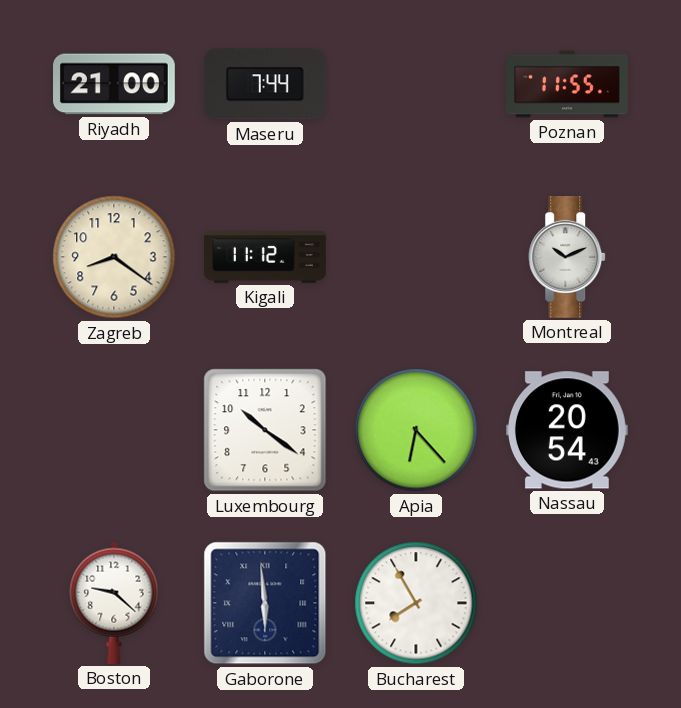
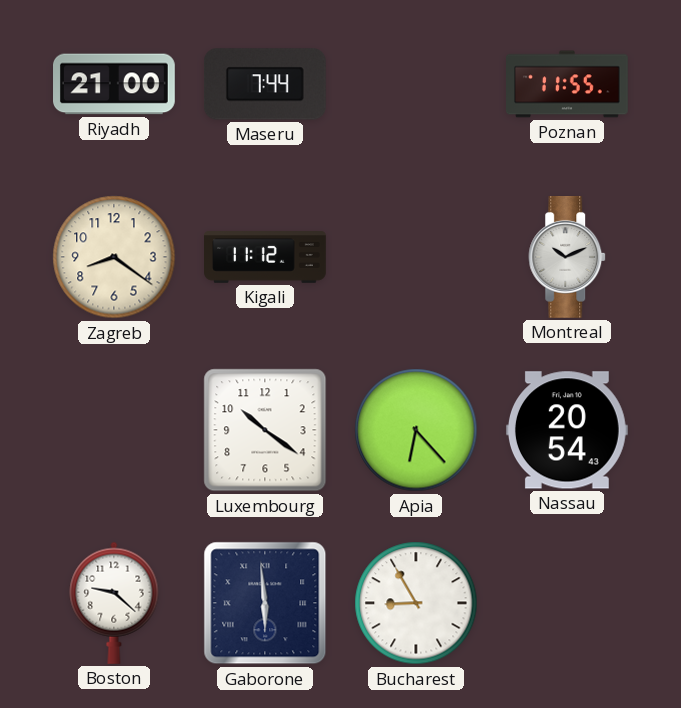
Bucharest: 7:55 -> 8:55
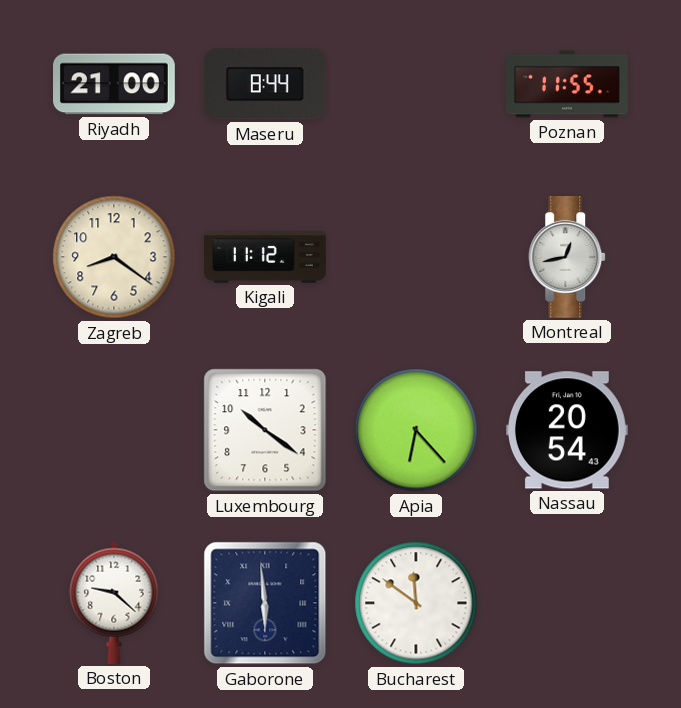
Maseru: 7:44 -> 8:44
Montreal: 10:11 -> 12:43
Bucharest: 8:55 -> 11:51
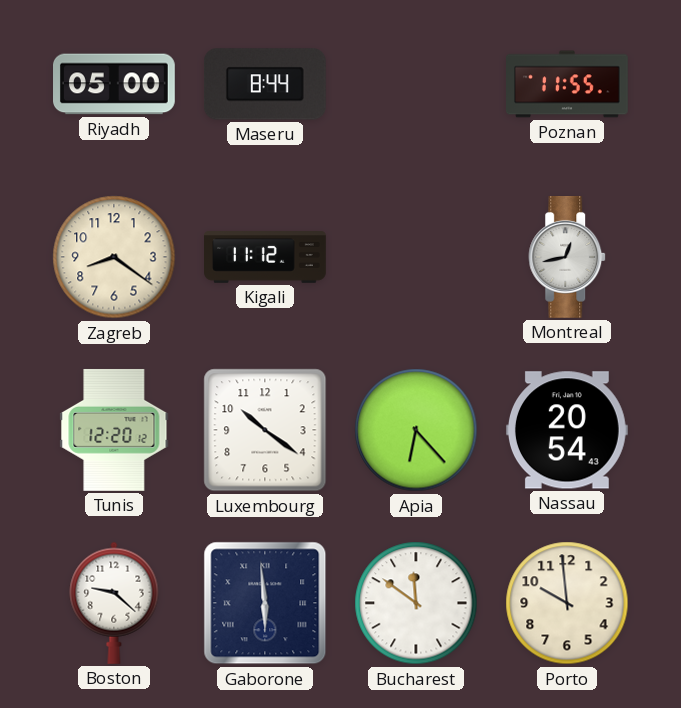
Riyadh: 21:00 -> 05:00
Tunis: none -> 12:20
Porto: none -> 9:59
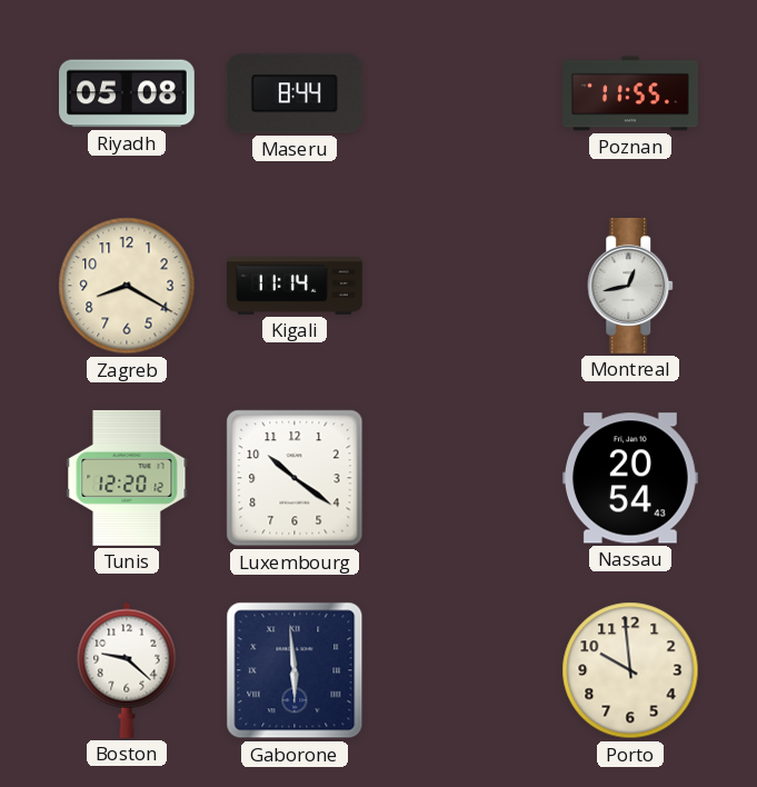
Riyadh: 05:00 -> 05:08
Zagreb: 8:21 -> 8:20
Kigali: 11:12 -> 11:14
Apia: 6:23 -> none
Bucharest: 11:51 -> none
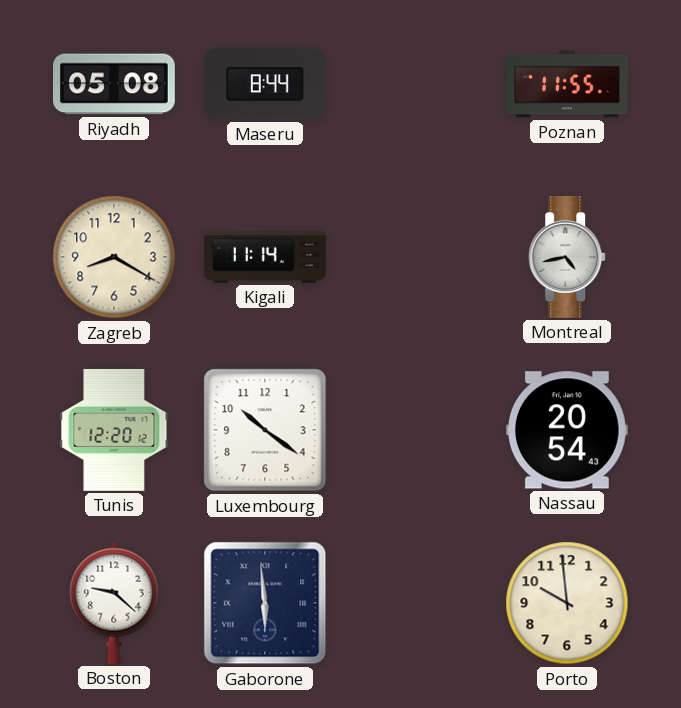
Montreal: 12:43 -> 4:43
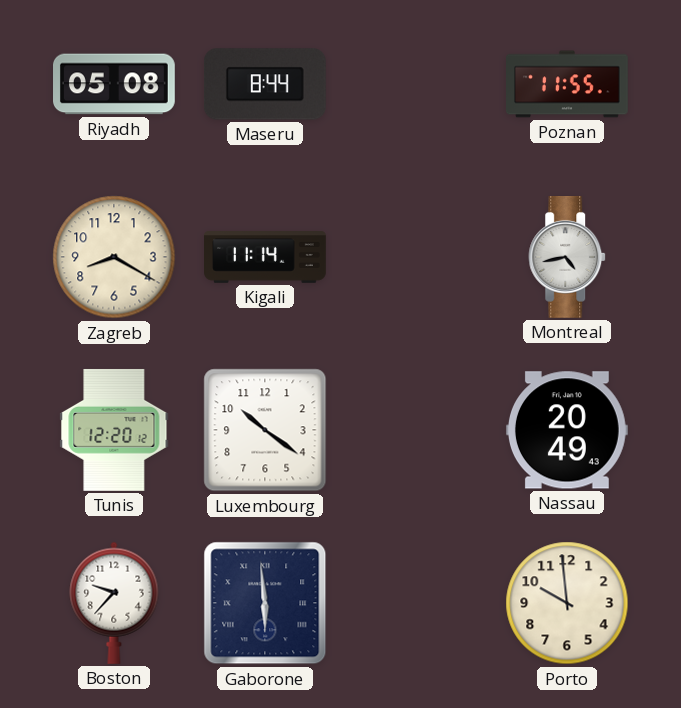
Nassau: 20:54 -> 20:49
Boston: 9:22 -> 9:37
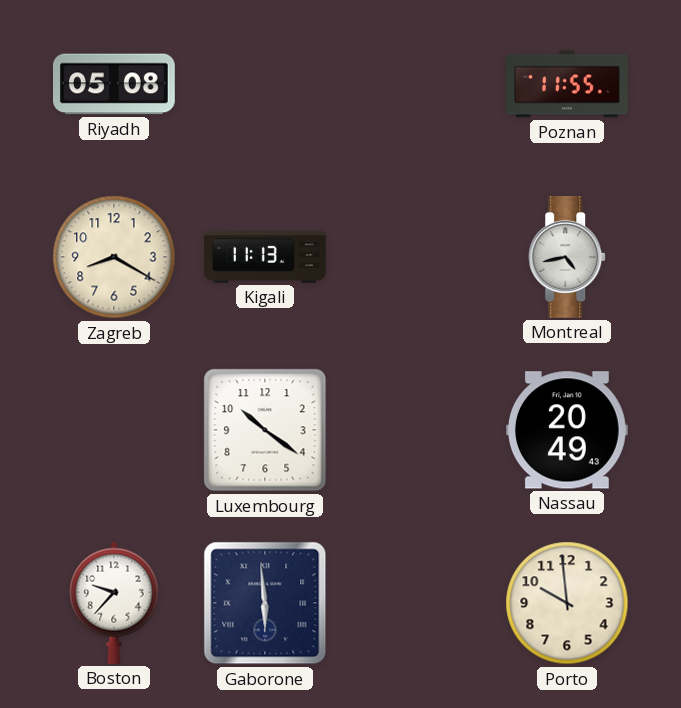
Maseru: 8:44 -> none
Kigali: 11:14 -> 11:13
Tunis: 12:20 -> none
